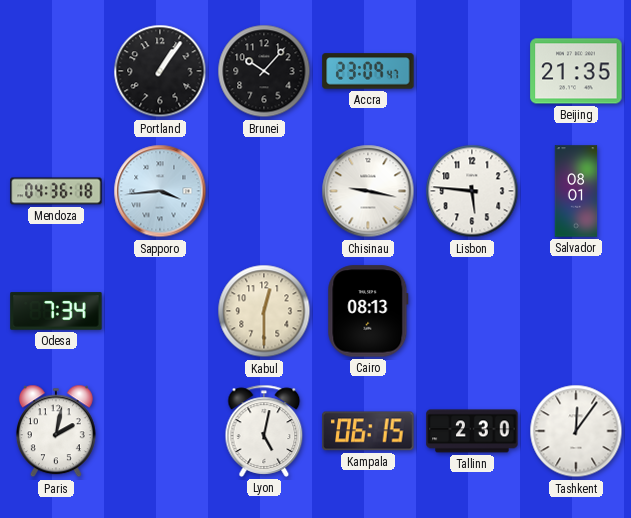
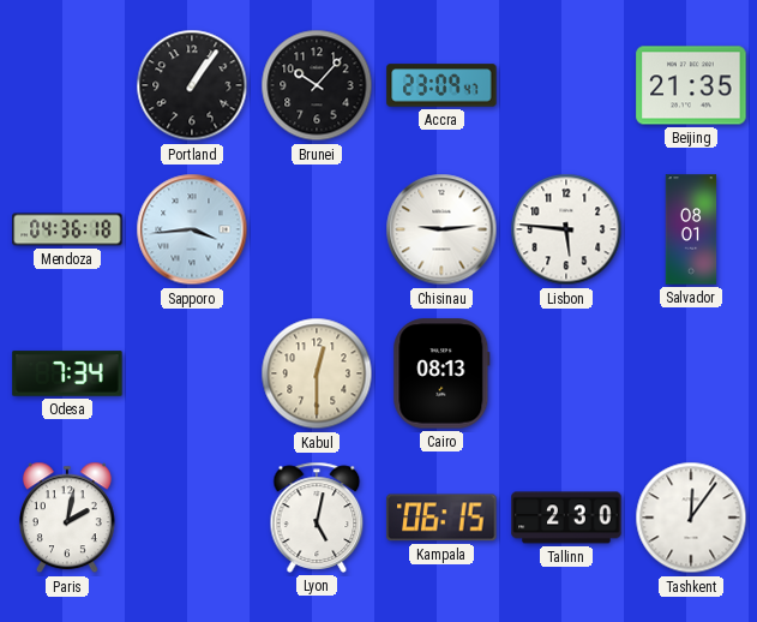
Chisinau: 9:17 -> 9:14
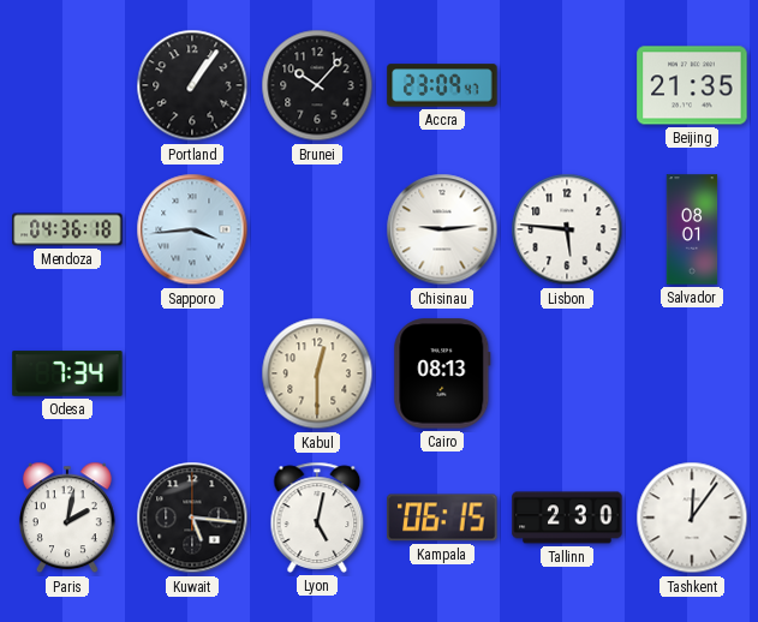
Kuwait: none -> 5:16
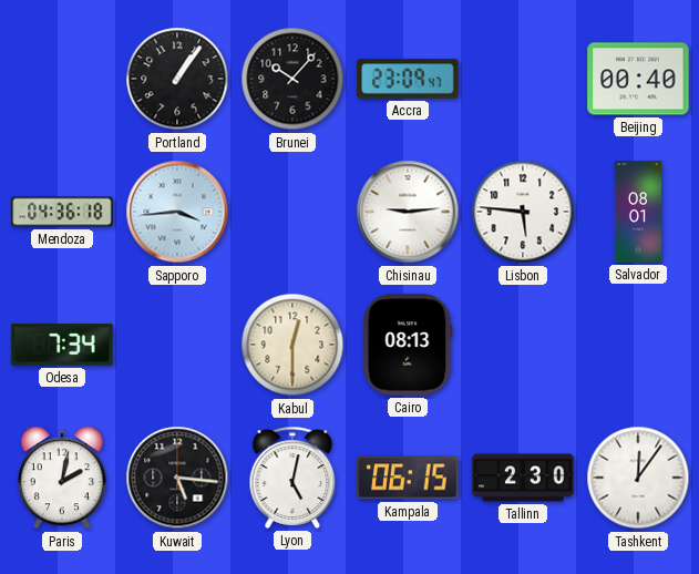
Beijing: 21:35 -> 00:40
